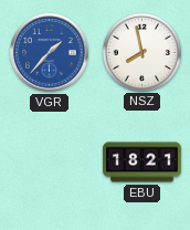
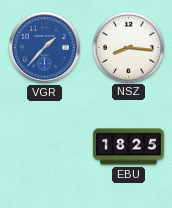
NSZ: 7:58 -> 8:16
EBU: 18:21 -> 18:25
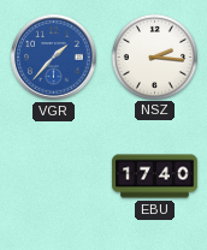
NSZ: 8:16 -> 2:16
EBU: 18:25 -> 17:40
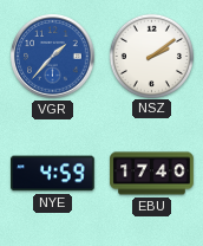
NSZ: 2:16 -> 2:09
NYE: none -> 4:59
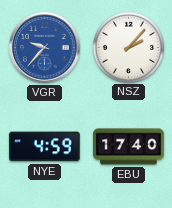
VGR: 1:37 -> 9:37
NSZ: 2:09 -> 2:07
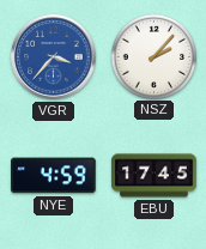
VGR: 9:37 -> 3:37
EBU: 17:40 -> 17:45
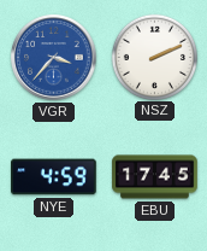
NSZ: 2:07 -> 2:11
